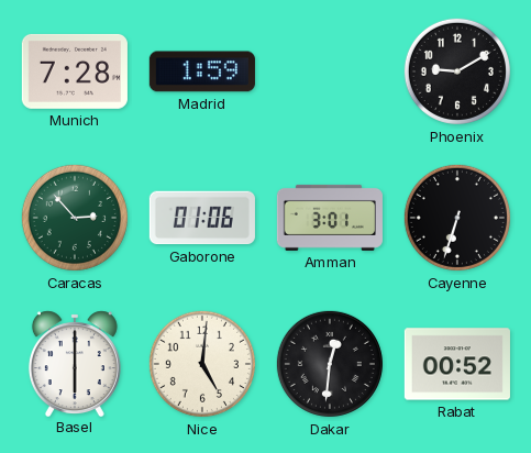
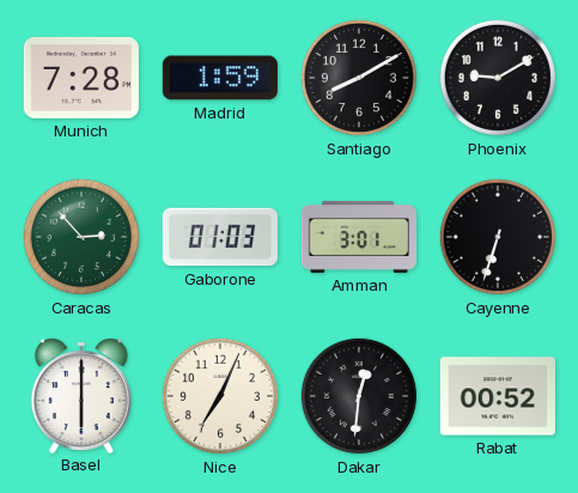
Santiago: none -> 8:10
Gaborone: 01:06 -> 01:03
Nice: 5:01 -> 7:04
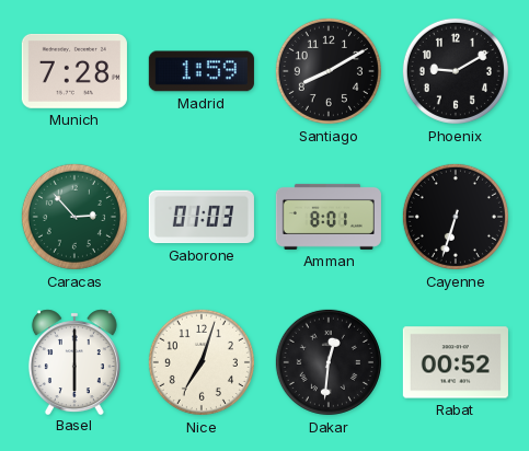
Amman: 3:01 -> 8:01
Nice: 7:04 -> 7:03
